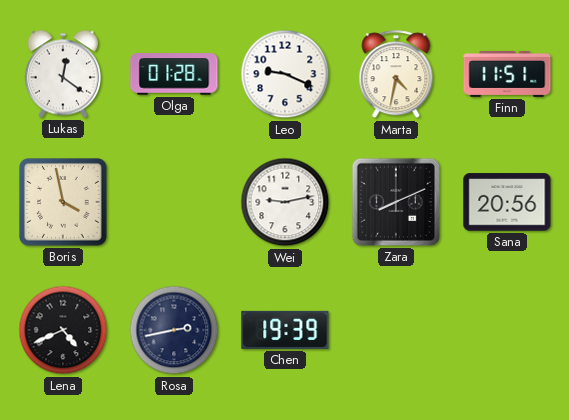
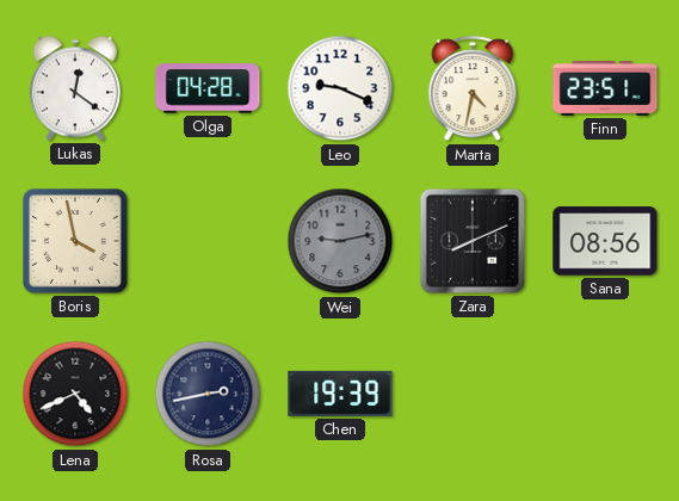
Olga: 01:28 -> 04:28
Finn: 11:51 -> 23:51
Wei dial: white -> grey
Sana: 20:56 -> 08:56
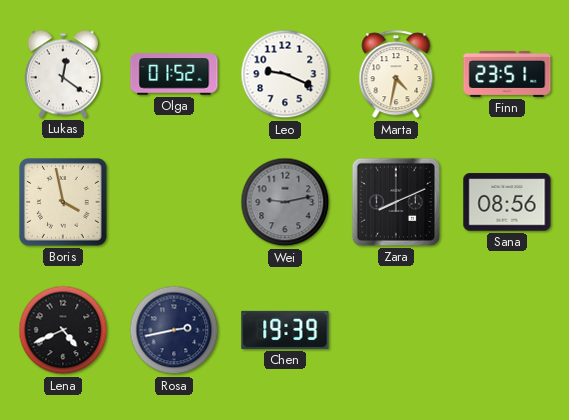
Olga: 04:28 -> 01:52
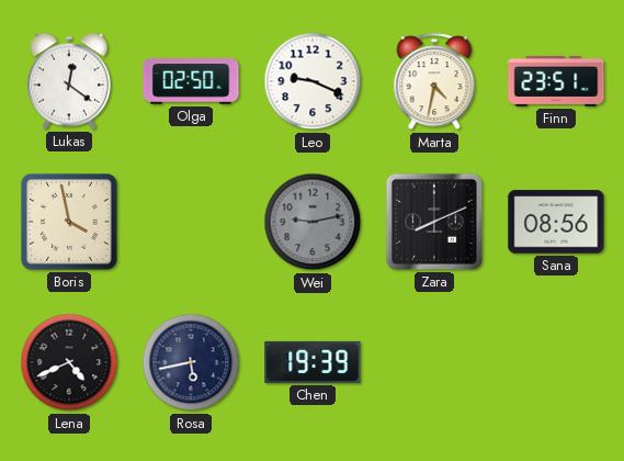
Olga: 01:52 -> 02:50
Rosa: 2:43 -> 5:43
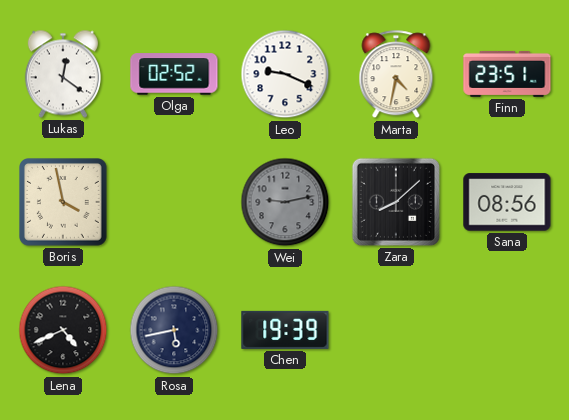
Olga: 02:50 -> 02:52
Zara: 8:11 -> 8:08
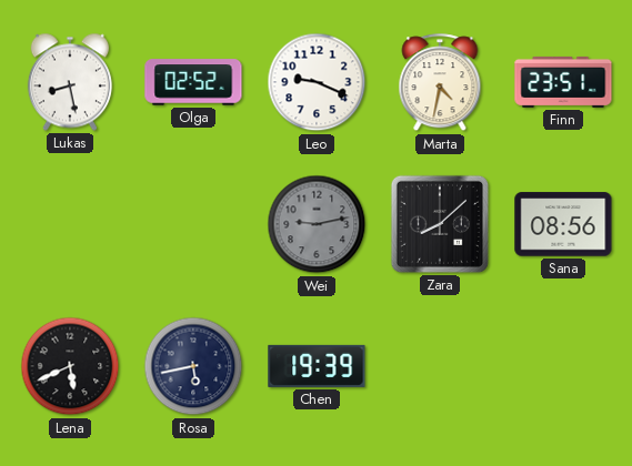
Lukas: 12:21 -> 8:28
Boris: 3:58 -> none
Lena: 4:41 -> 5:41
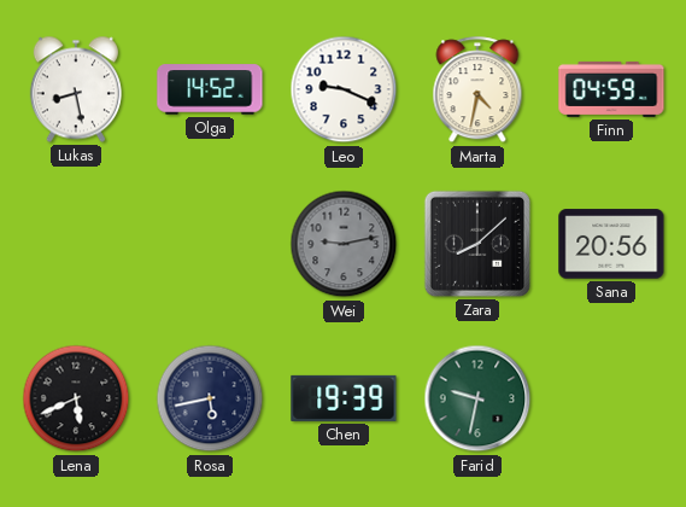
Olga: 02:52 -> 14:52
Finn: 23:51 -> 04:59
Sana: 08:56 -> 20:56
Farid: none -> 9:32
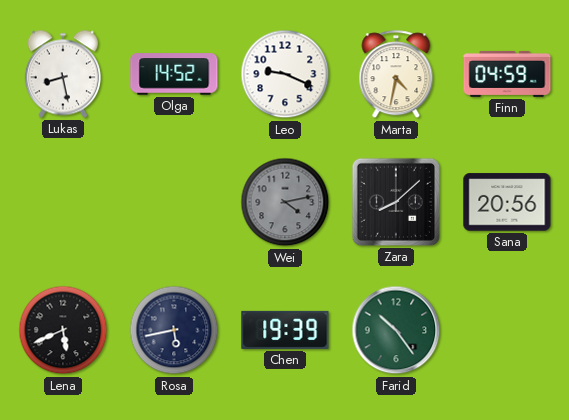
Wei: 9:13 -> 4:13
Farid: 9:32 -> 10:24
